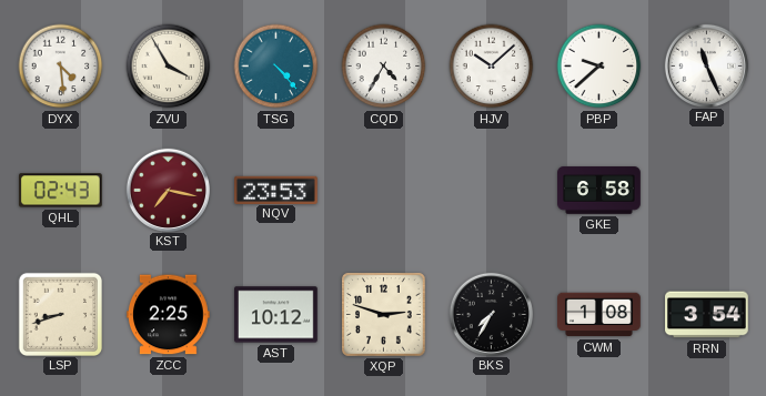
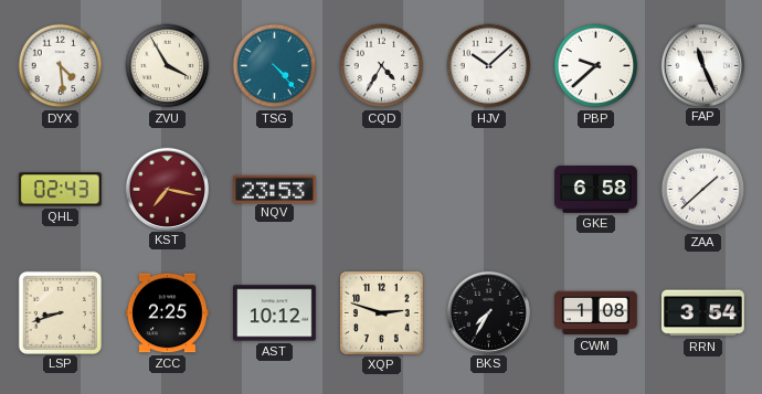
ZAA: none -> 1:38
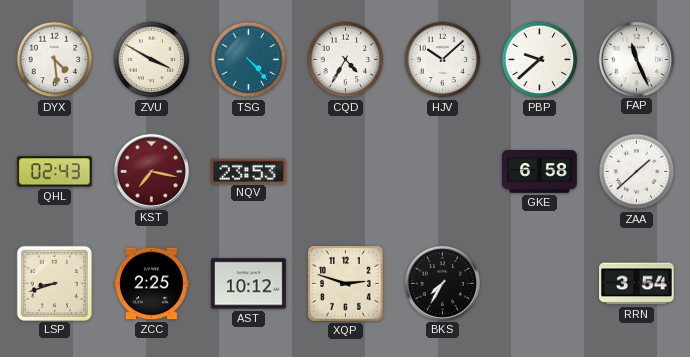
ZVU: 3:55 -> 3:50
CWM: 1:08 -> none
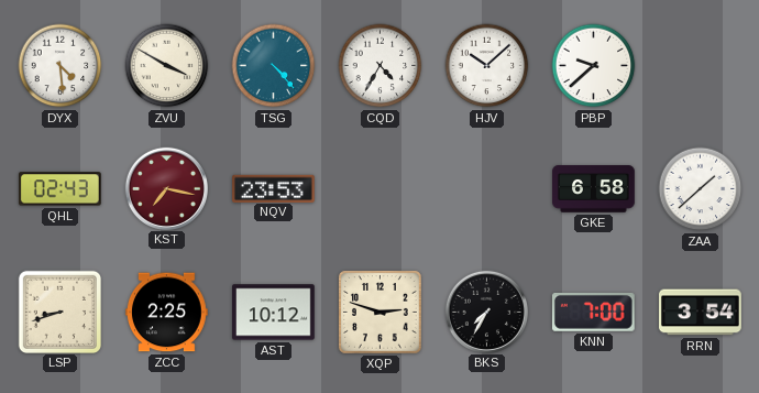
FAP: 11:26 -> none
KNN: none -> 7:00
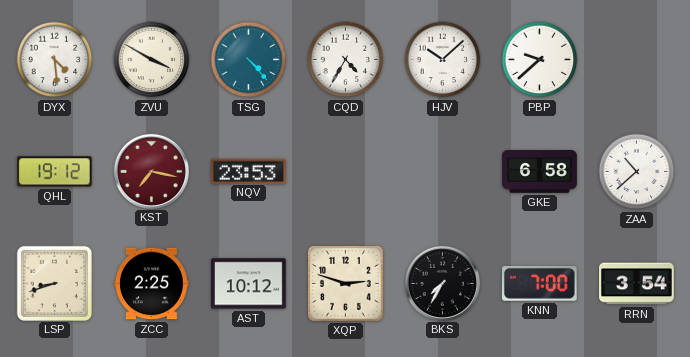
QHL: 02:43 -> 19:12
ZAA: 1:38 -> 10:38
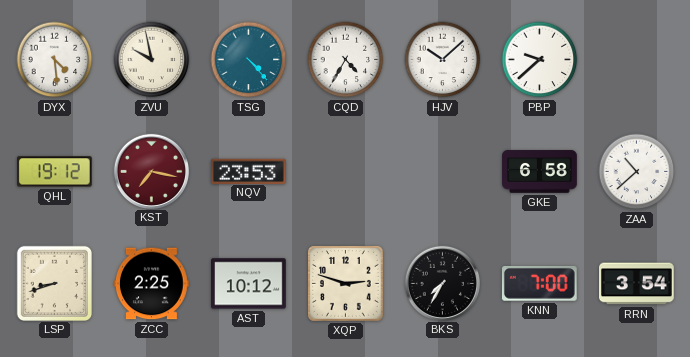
ZVU: 3:50 -> 9:58
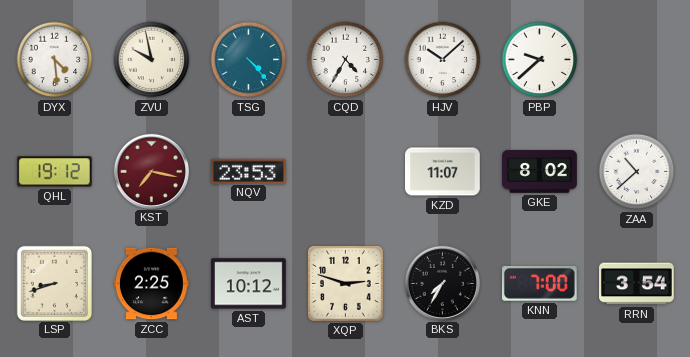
KZD: none -> 11:07
GKE: 6:58 -> 8:02
